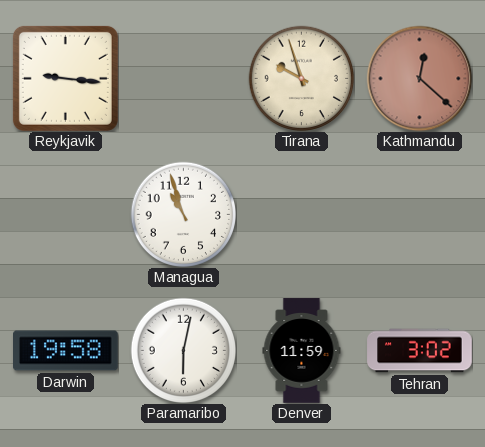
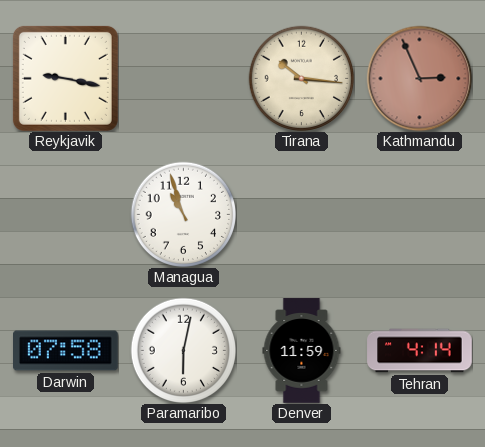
Reykjavik: 9:16 -> 9:17
Tirana: 9:57 -> 10:16
Kathmandu: 12:22 -> 2:56
Darwin: 19:58 -> 07:58
Tehran: 3:02 -> 4:14
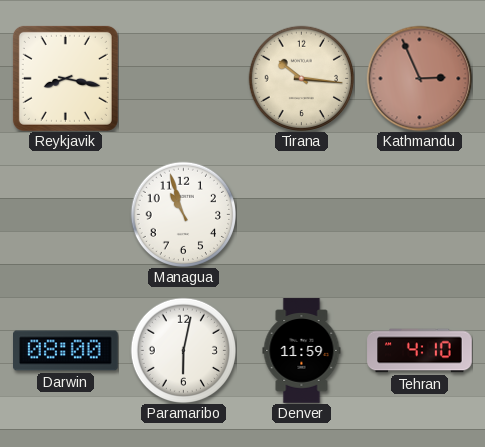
Reykjavik: 9:17 -> 8:17
Darwin: 07:58 -> 08:00
Tehran: 4:14 -> 4:10
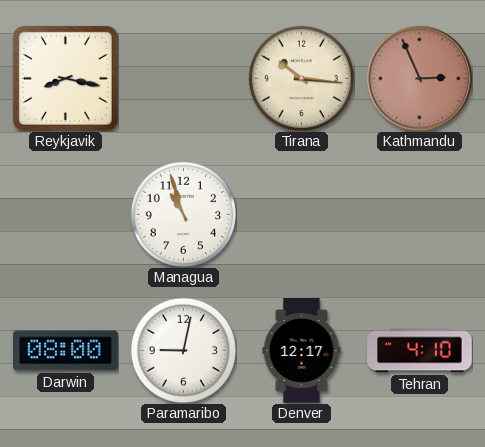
Paramaribo: 6:02 -> 9:02
Denver: 11:59 -> 12:17
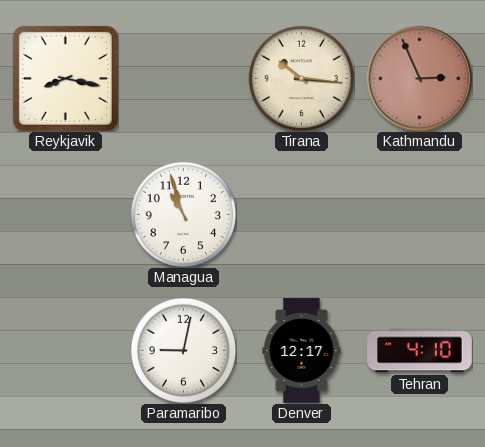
Darwin: 08:00 -> none
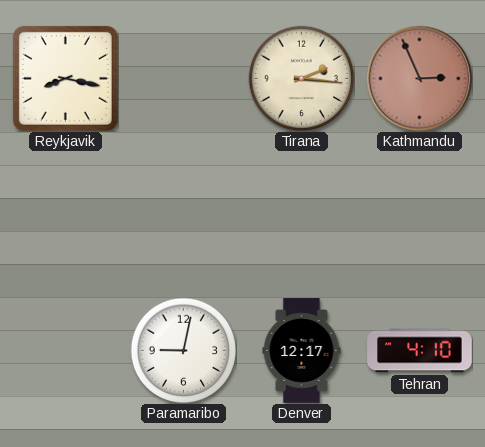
Tirana: 10:16 -> 2:16
Managua: 10:57 -> none
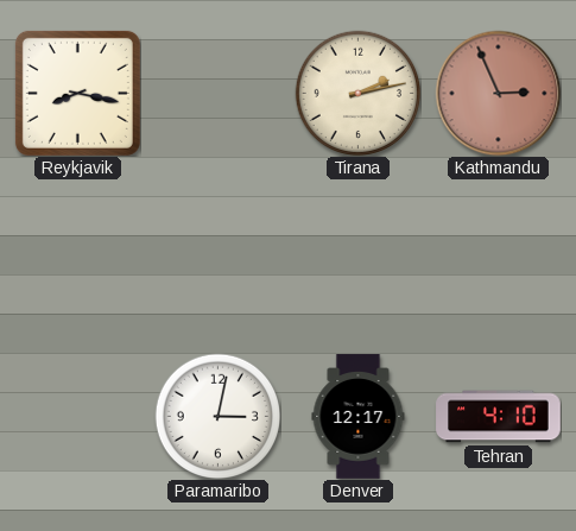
Tirana: 2:16 -> 2:13
Paramaribo: 9:02 -> 3:02
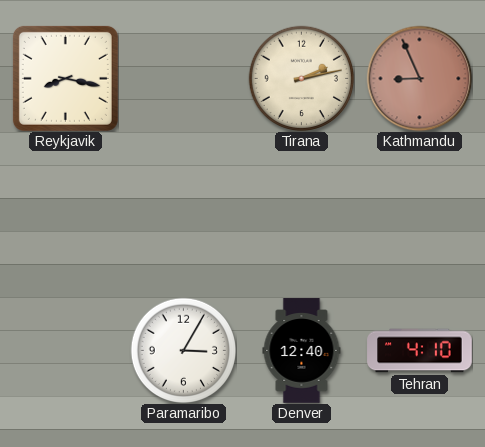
Kathmandu: 2:56 -> 8:56
Paramaribo: 3:02 -> 3:05
Denver: 12:17 -> 12:40
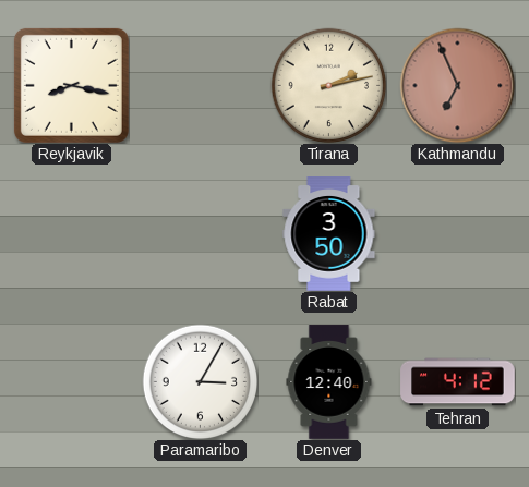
Kathmandu: 8:56 -> 6:56
Rabat: none -> 3:50
Tehran: 4:10 -> 4:12
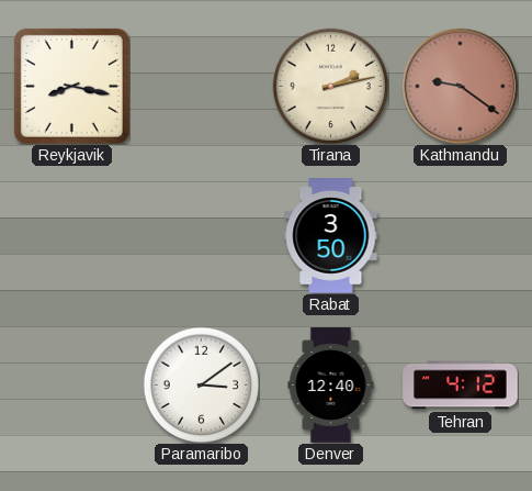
Kathmandu: 6:56 -> 9:21
Paramaribo: 3:05 -> 3:09
